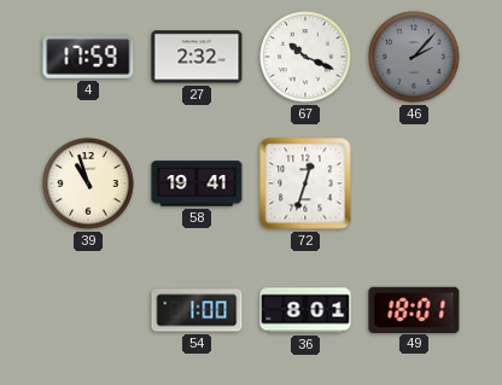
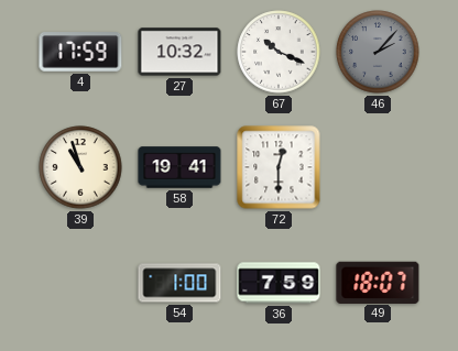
27: 2:32 -> 10:32
72: 12:33 -> 12:30
36: 8:01 -> 7:59
49: 18:01 -> 18:07
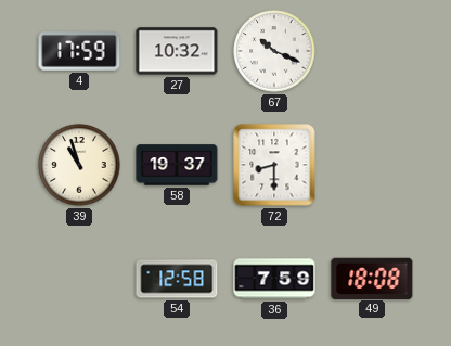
46: 2:07 -> none
58: 19:41 -> 19:37
72: 12:30 -> 8:30
54: 1:00 -> 12:58
49: 18:07 -> 18:08
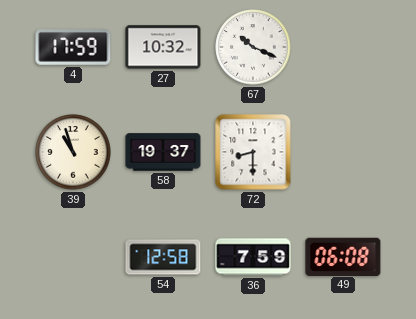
49: 18:08 -> 06:08
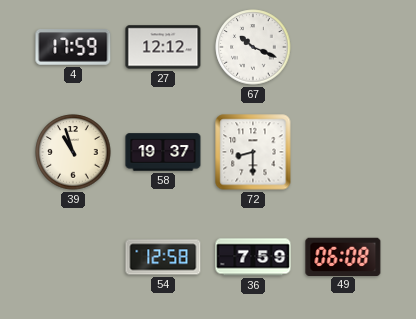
27: 10:32 -> 12:12
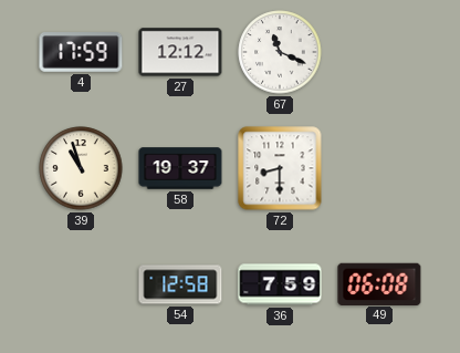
67: 10:19 -> 11:19
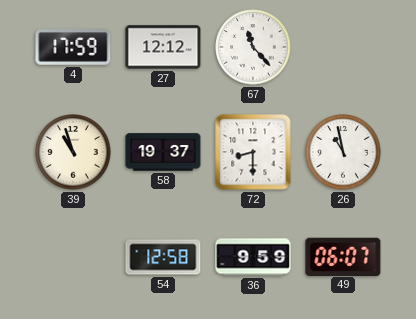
67: 11:19 -> 11:23
26: none -> 10:58
36: 7:59 -> 9:59
49: 06:08 -> 06:07
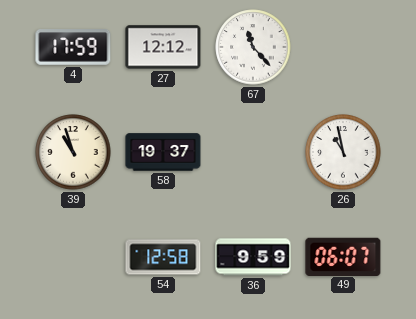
72: 8:30 -> none
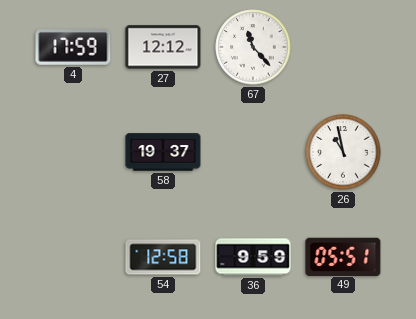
39: 10:57 -> none
49: 06:07 -> 05:51
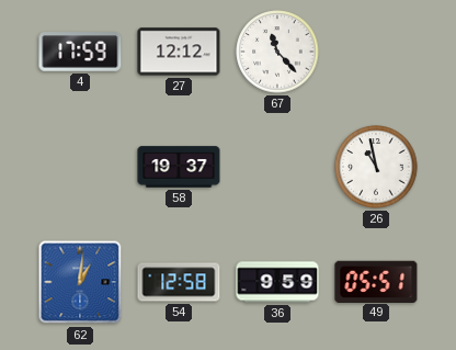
62: none -> 1:01
